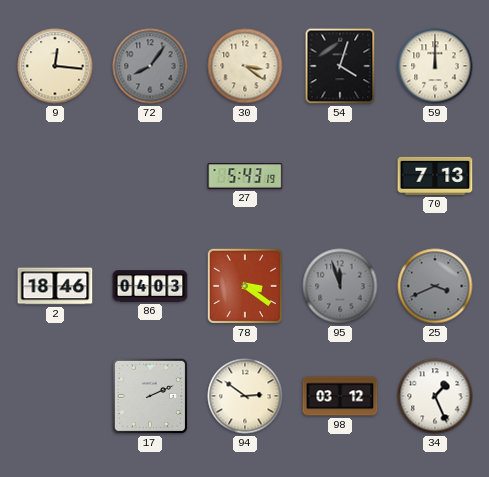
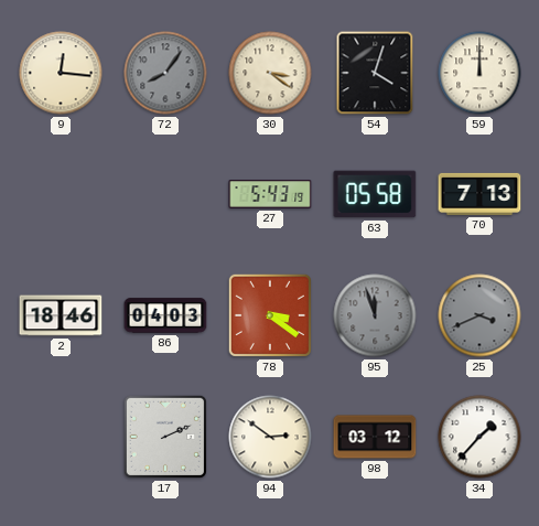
63: none -> 05:58
34: 1:26 -> 1:37
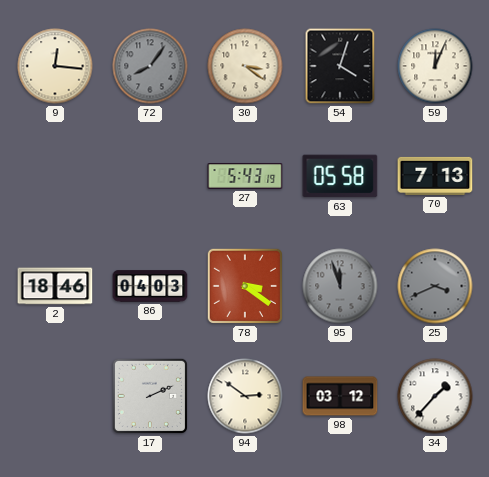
59: 12:00 -> 12:04
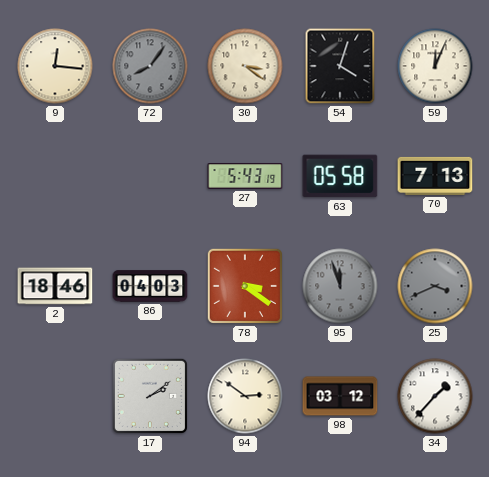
17: 2:11 -> 2:09
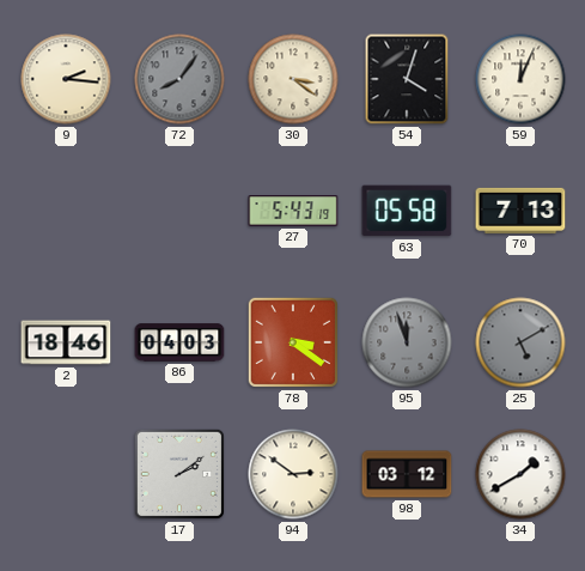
9: 12:16 -> 2:16
25: 3:41 -> 5:10
34: 1:37 -> 1:40
